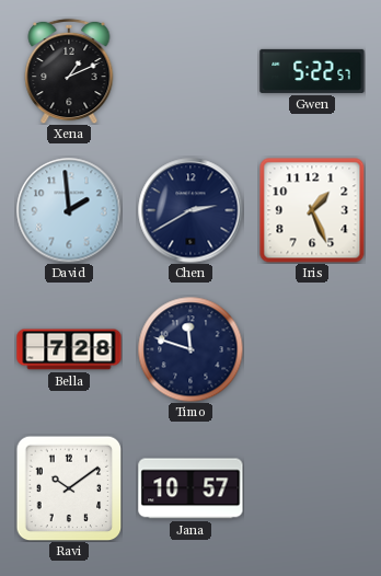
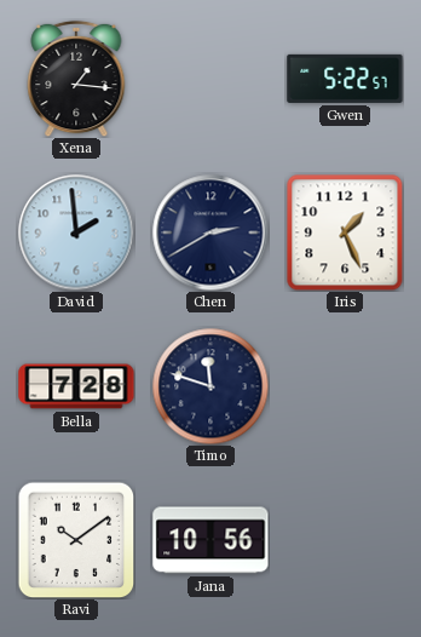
Xena: 1:11 -> 1:16
Jana: 10:57 -> 10:56
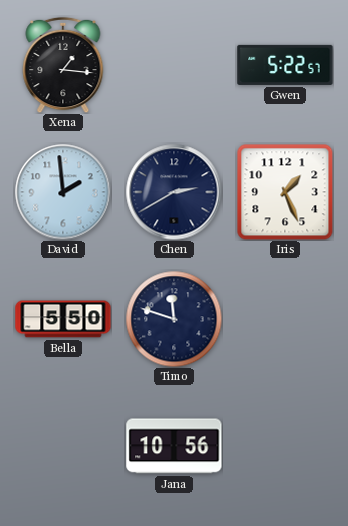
Bella: 7:28 -> 5:50
Ravi: 10:09 -> none
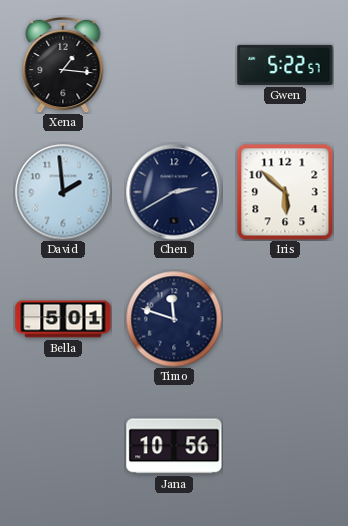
Iris: 1:26 -> 5:52
Bella: 5:50 -> 5:01
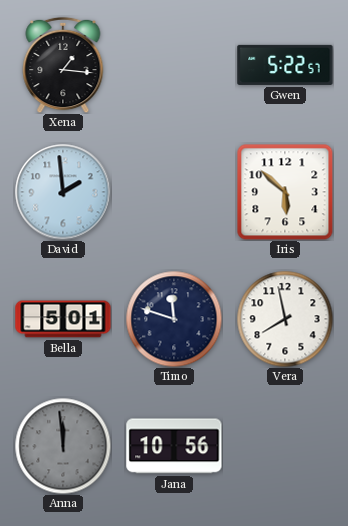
Chen: 2:40 -> none
Vera: none -> 7:58
Anna: none -> 11:59
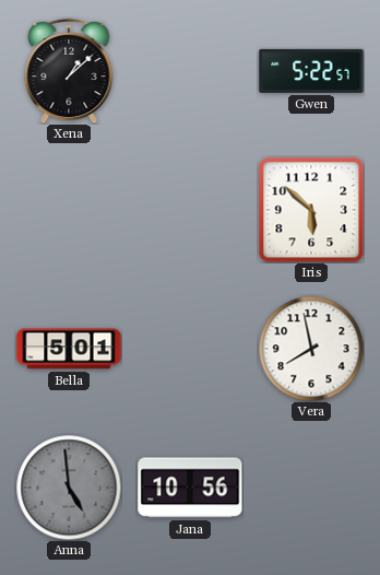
Xena: 1:16 -> 1:08
David: 1:59 -> none
Timo: 11:48 -> none
Anna: 11:59 -> 4:59
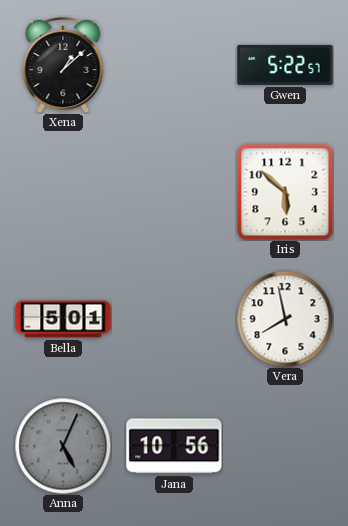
Anna: 4:59 -> 5:04
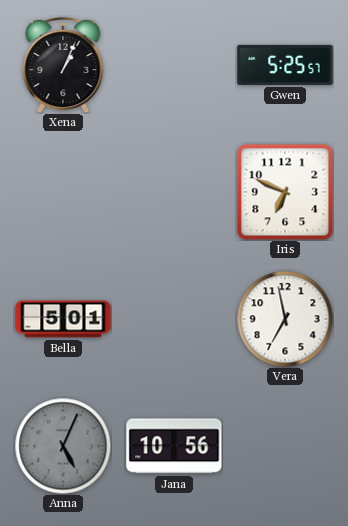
Xena: 1:08 -> 1:04
Gwen: 5:22 -> 5:25
Iris: 5:52 -> 6:49
Vera: 7:58 -> 6:58
